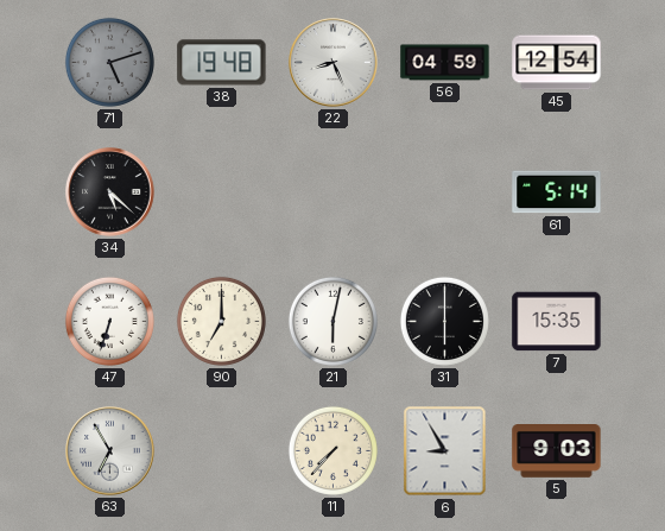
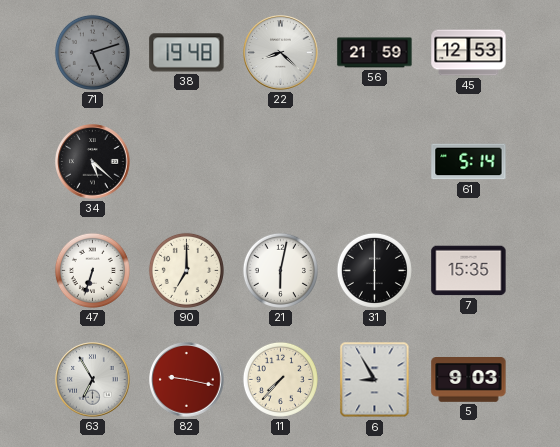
22: 8:26 -> 8:22
56: 04:59 -> 21:59
45: 12:54 -> 12:53
82: none -> 9:17
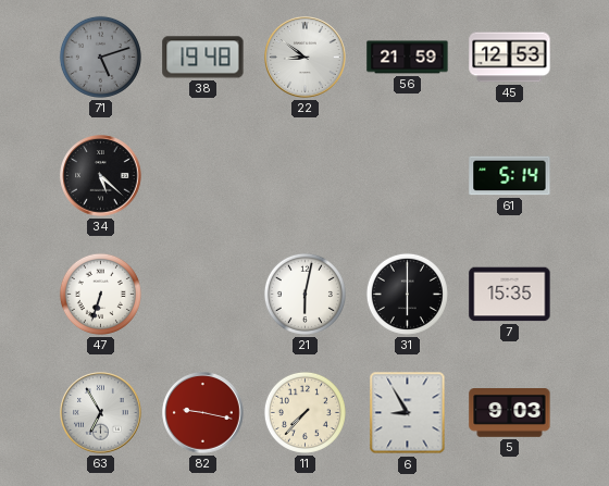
22: 8:22 -> 8:51
90: 7:00 -> none
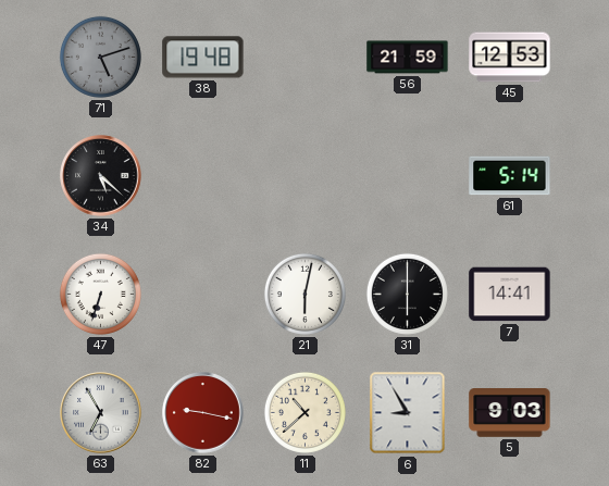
22: 8:51 -> none
7: 15:35 -> 14:41
11: 7:37 -> 10:38
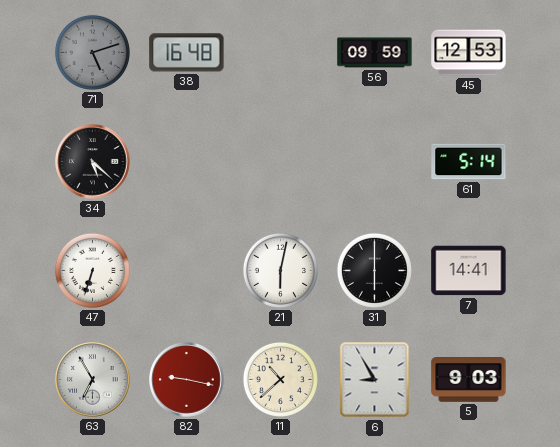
38: 19:48 -> 16:48
56: 21:59 -> 09:59
